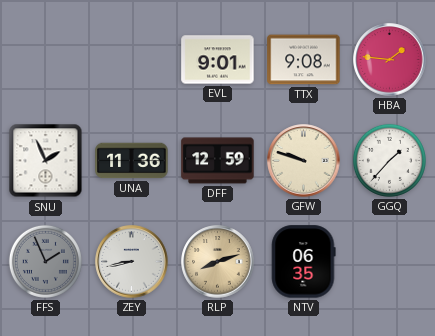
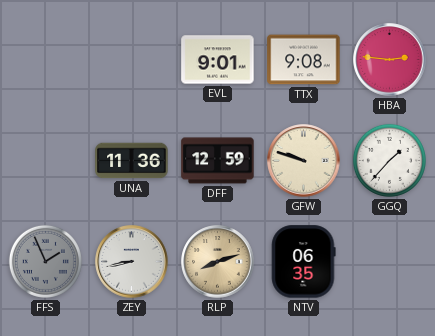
HBA: 1:46 -> 2:46
SNU: 1:56 -> none
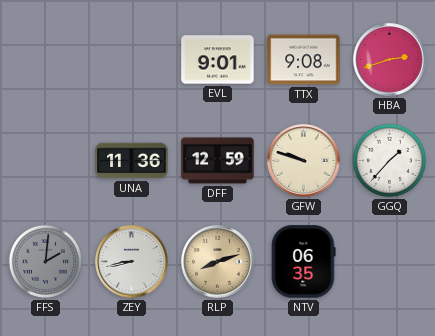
HBA: 2:46 -> 2:42
FFS: 1:56 -> 2:01
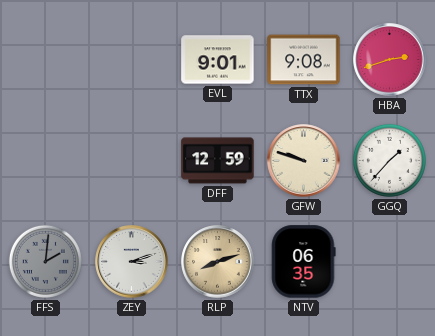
UNA: 11:36 -> none
ZEY: 8:43 -> 3:12
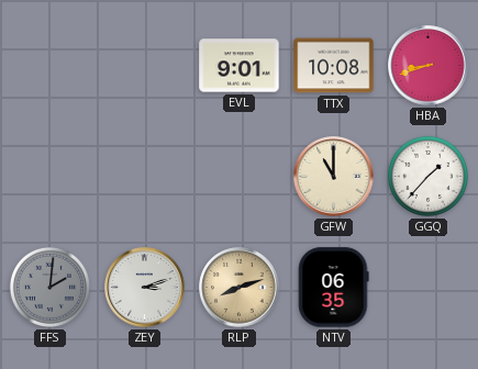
TTX: 9:08 -> 10:08
HBA: 2:42 -> 8:42
DFF: 12:59 -> none
GFW: 9:48 -> 11:00
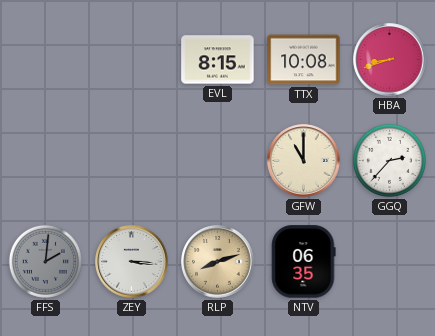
EVL: 9:01 -> 8:15
GGQ: 1:37 -> 2:37
ZEY: 3:12 -> 3:16
